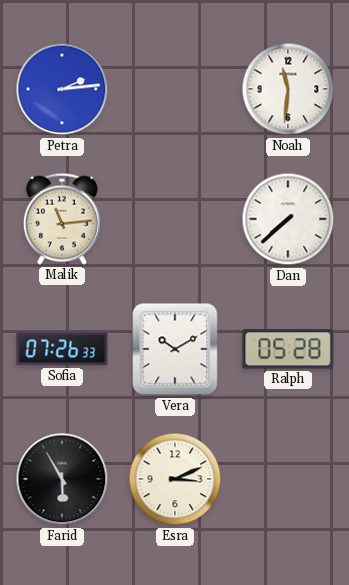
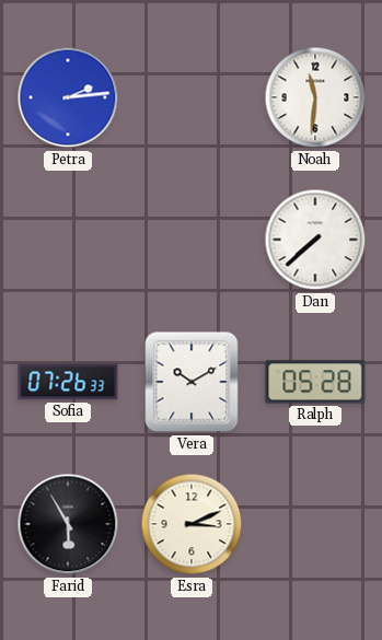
Malik: 11:14 -> none
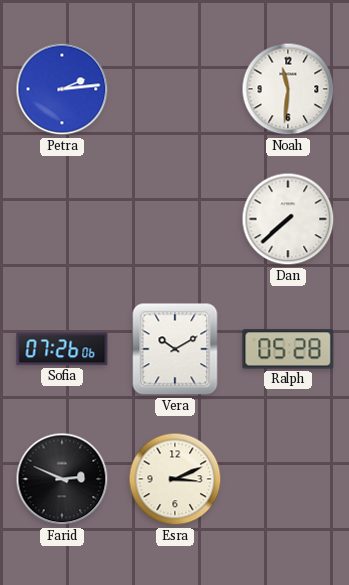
Sofia: 07:26:33 -> 07:26:06
Farid: 5:55 -> 2:49
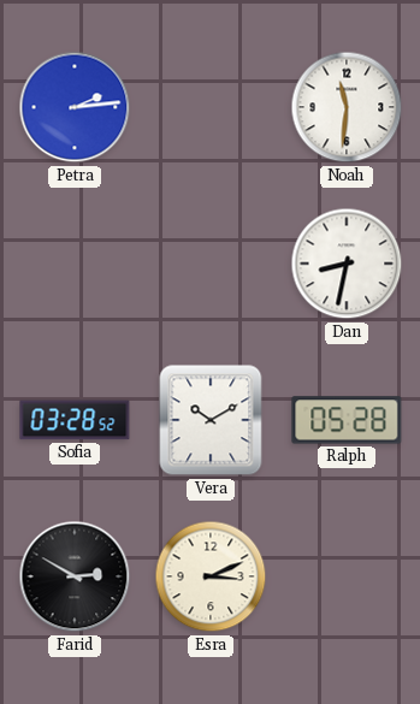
Dan: 7:38 -> 8:32
Sofia: 07:26 -> 03:28
Farid: 2:49 -> 2:50
